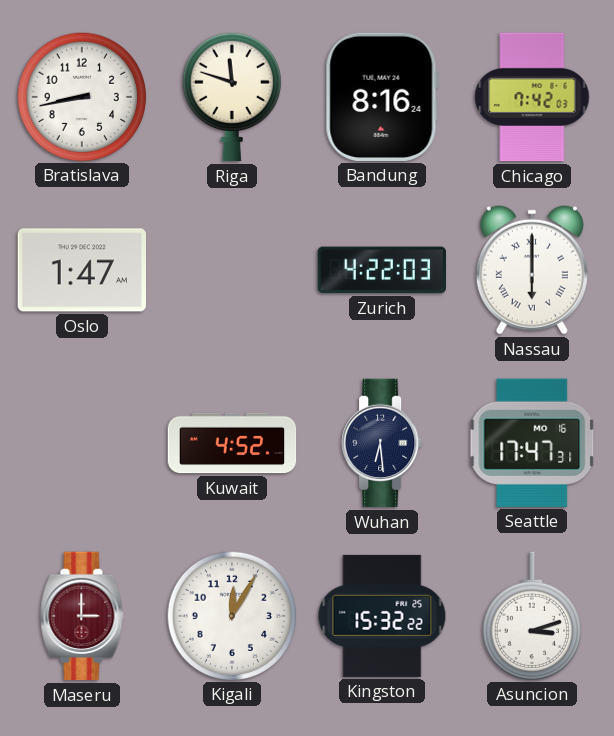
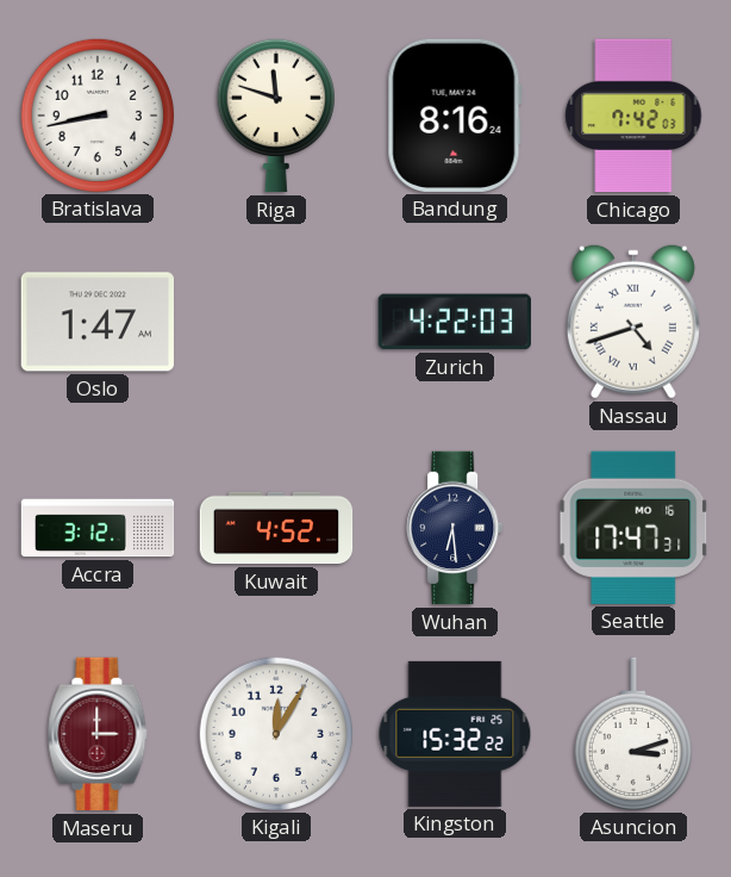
Nassau: 6:00 -> 4:42
Accra: none -> 3:12
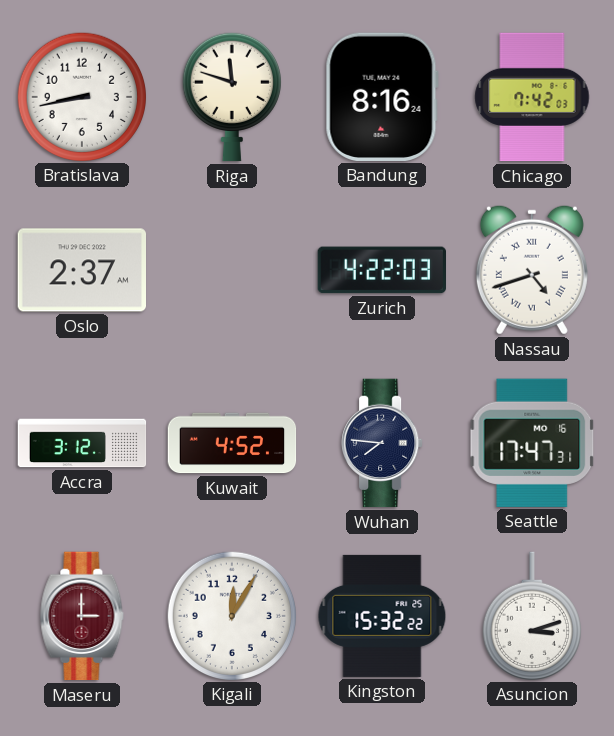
Oslo: 1:47 -> 2:37
Wuhan: 6:29 -> 7:46
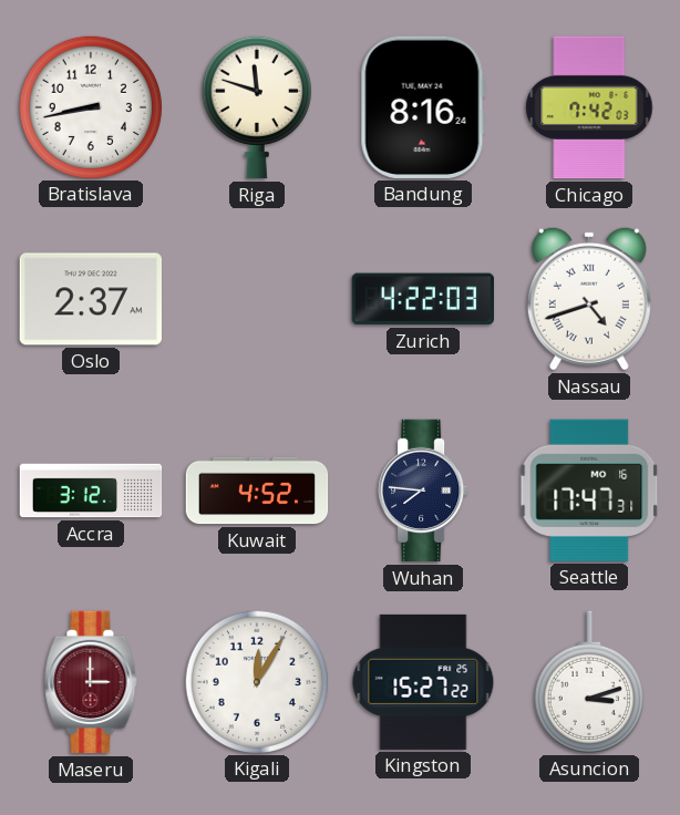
Kingston: 15:32 -> 15:27
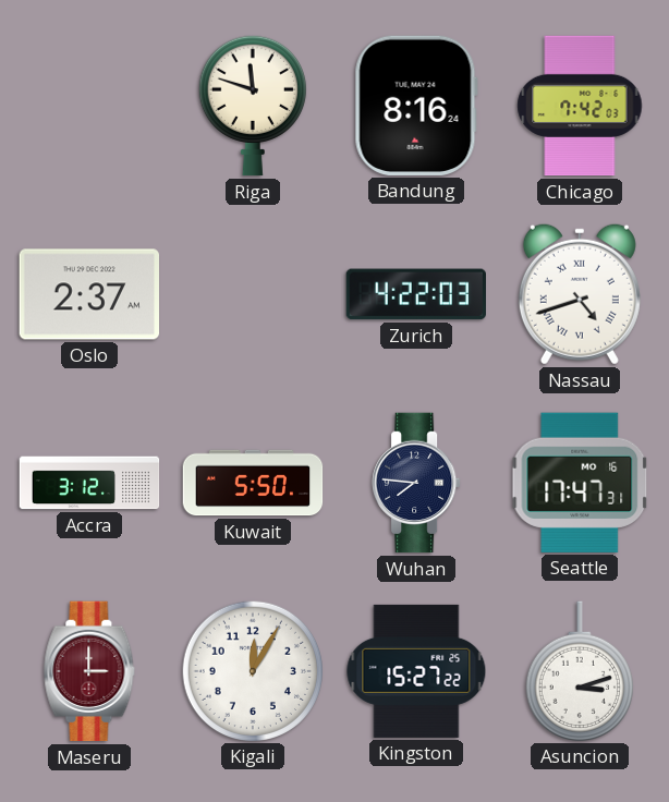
Bratislava: 8:43 -> none
Kuwait: 4:52 -> 5:50
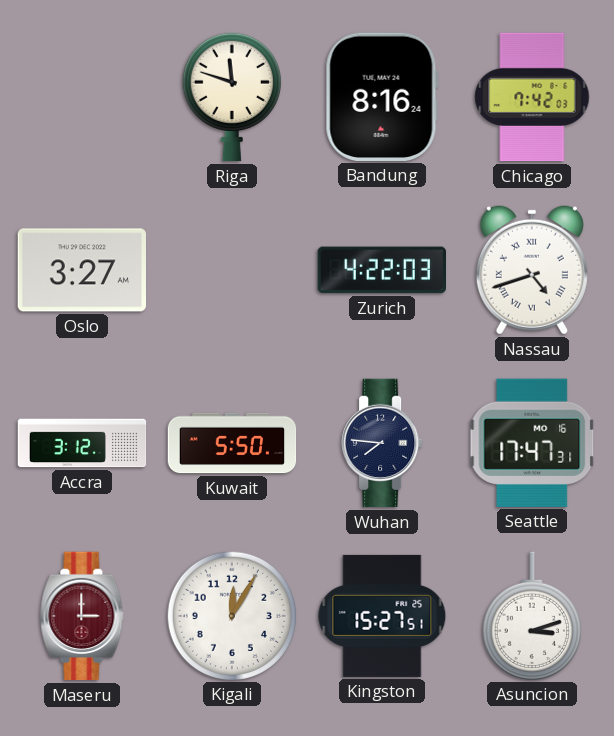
Oslo: 2:37 -> 3:27
Kingston: 15:27:22 -> 15:27:51
